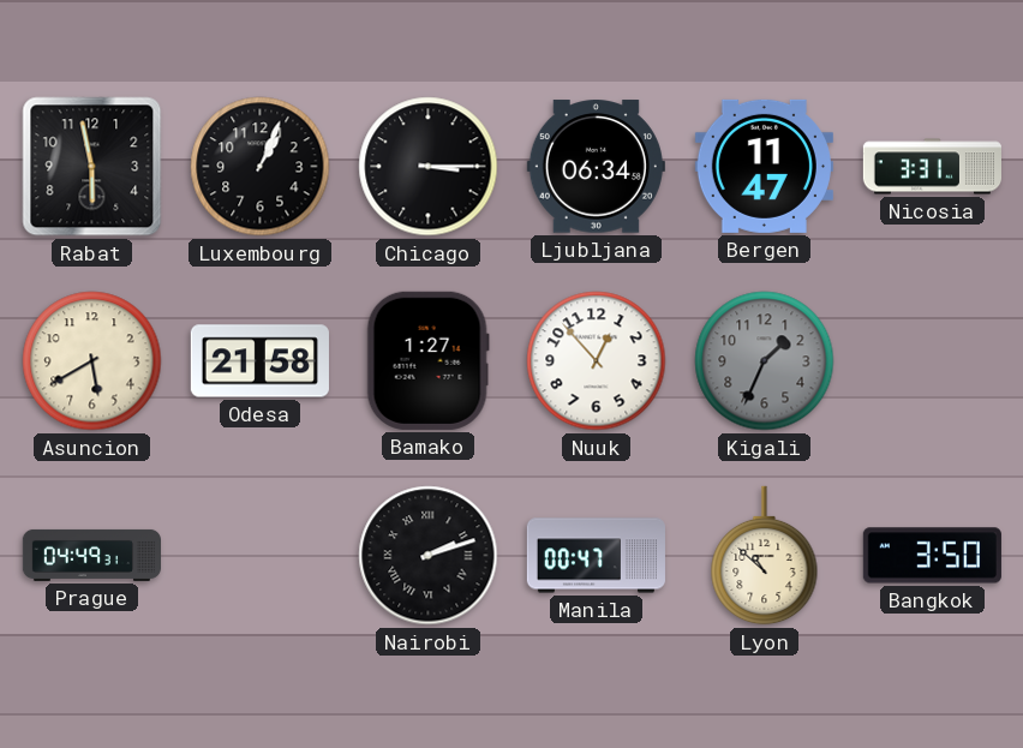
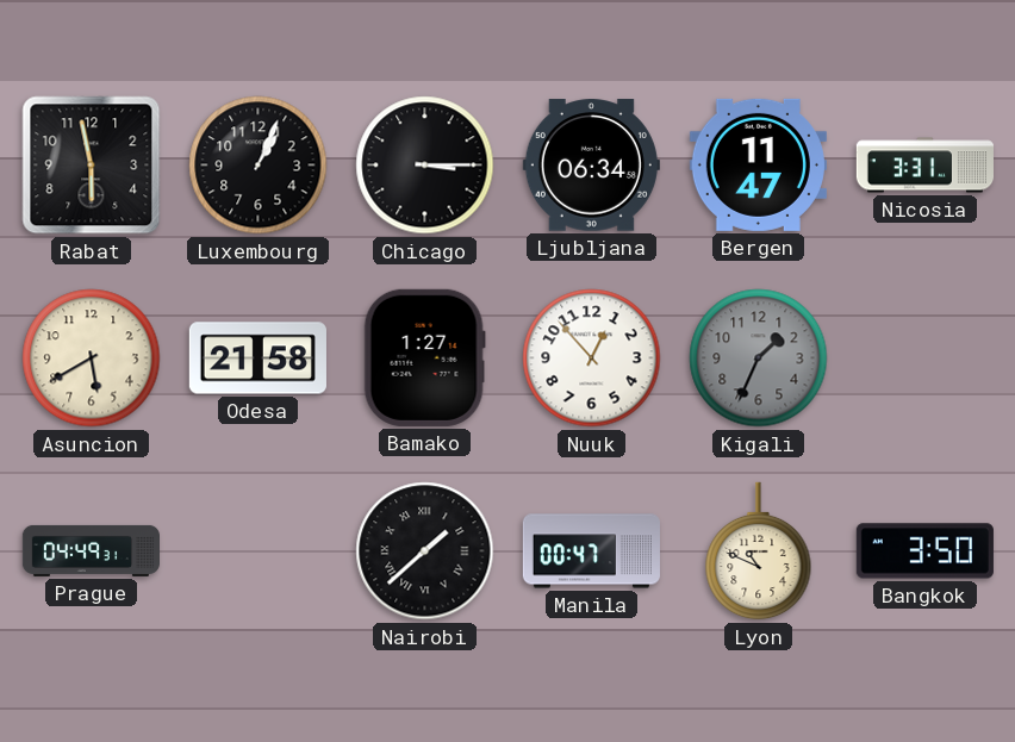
Nairobi: 2:12 -> 1:38
Lyon: 10:52 -> 10:49
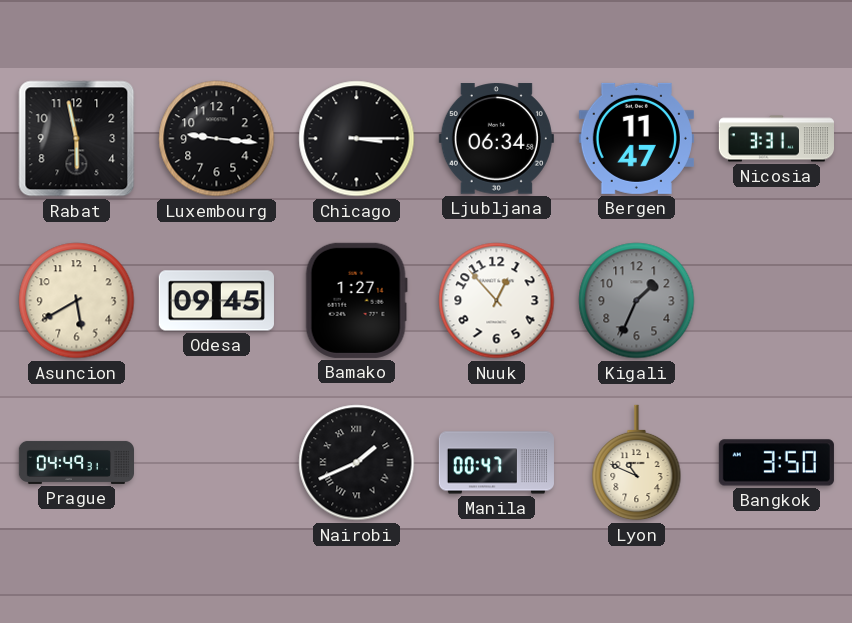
Luxembourg: 1:04 -> 9:16
Odesa: 21:58 -> 09:45
Nairobi: 1:38 -> 1:41
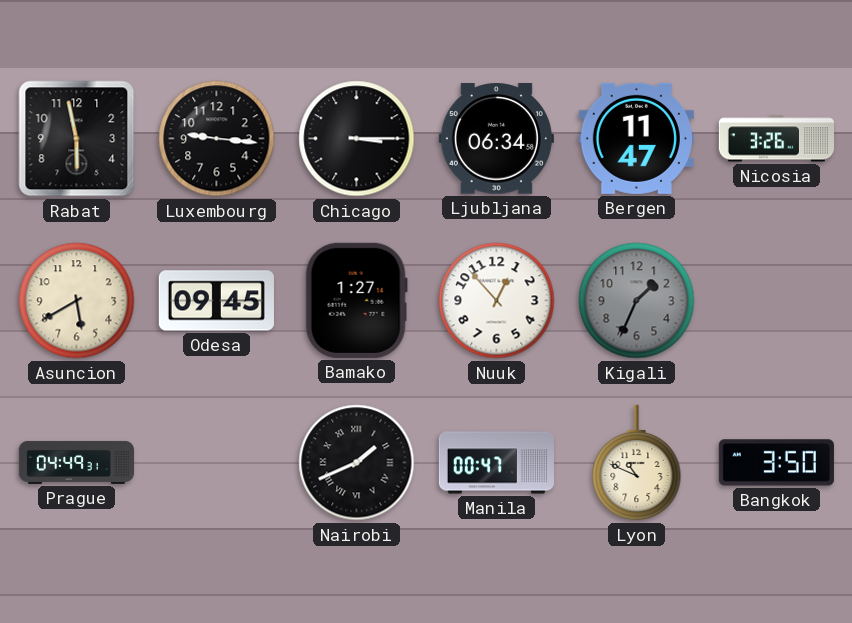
Nicosia: 3:31 -> 3:26
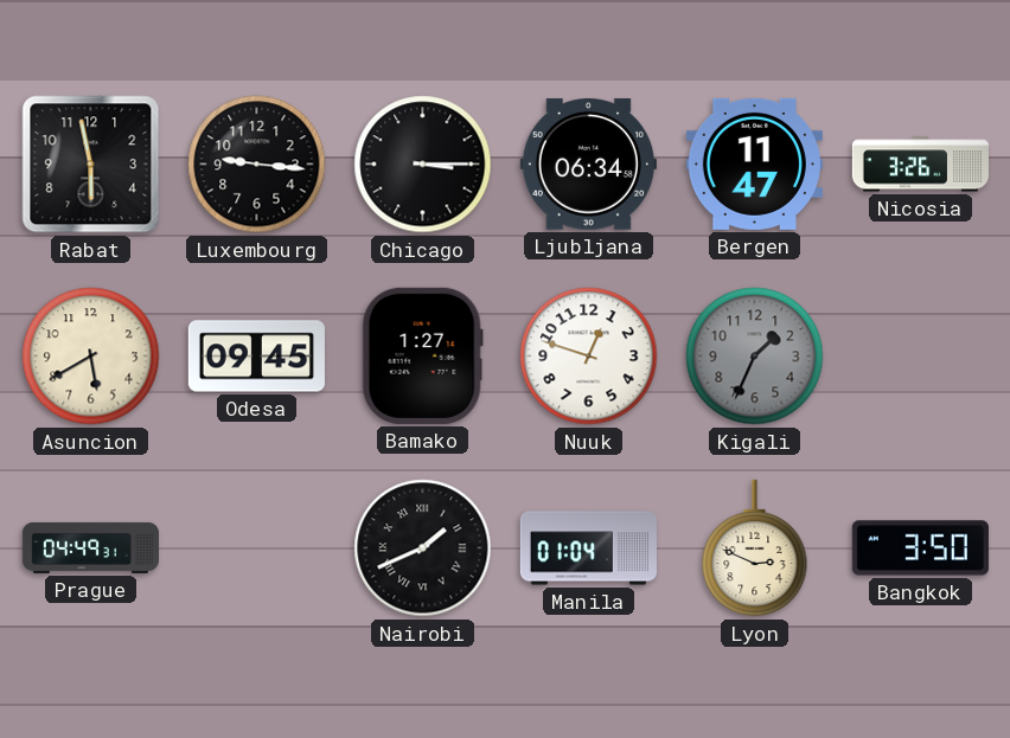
Nuuk: 12:53 -> 12:48
Manila: 00:47 -> 01:04
Lyon: 10:49 -> 2:49
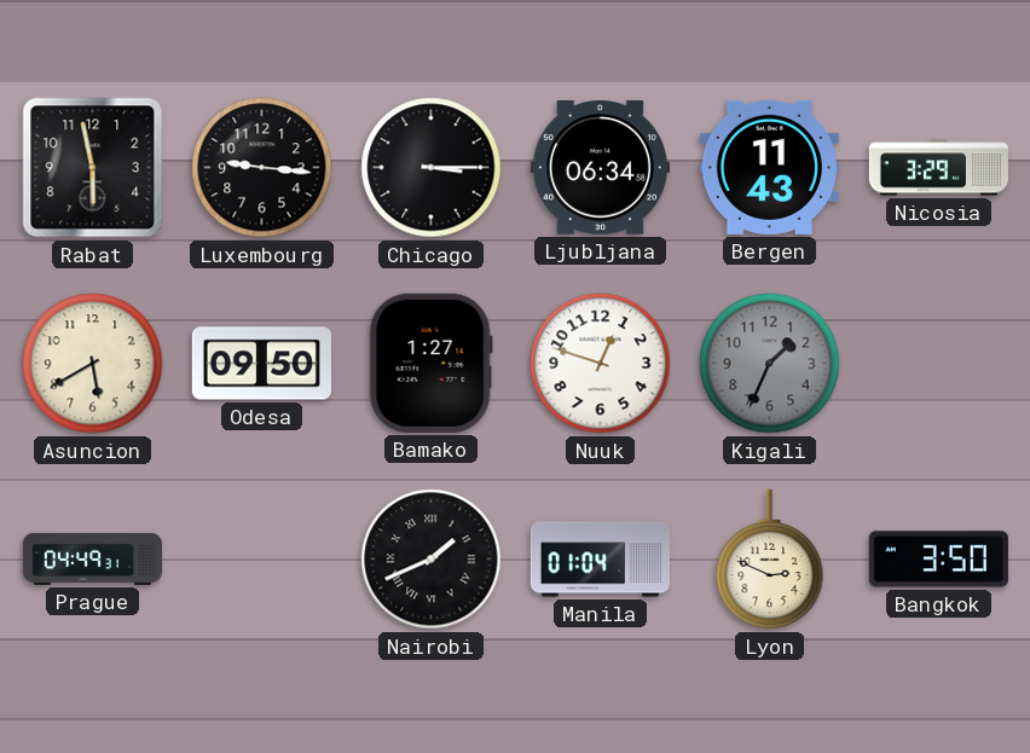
Bergen: 11:47 -> 11:43
Nicosia: 3:26 -> 3:29
Odesa: 09:45 -> 09:50
